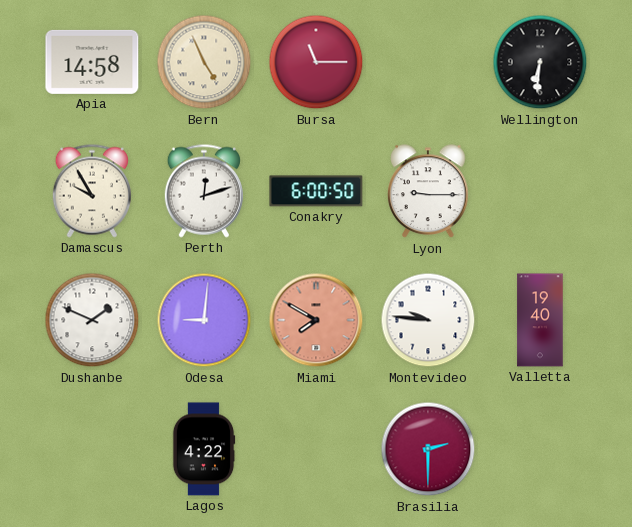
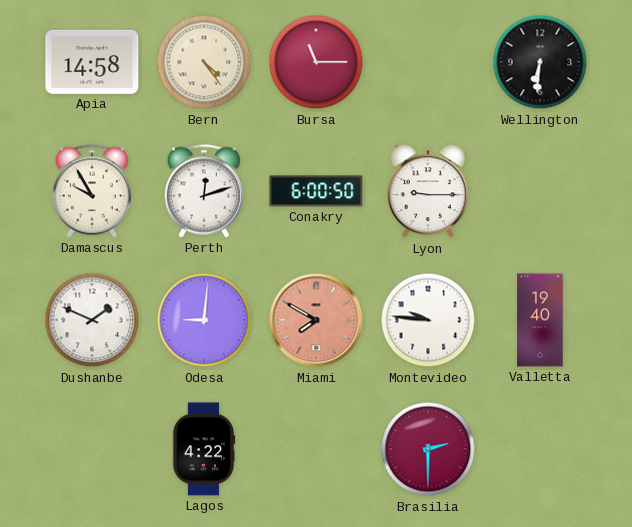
Bern: 4:56 -> 4:24
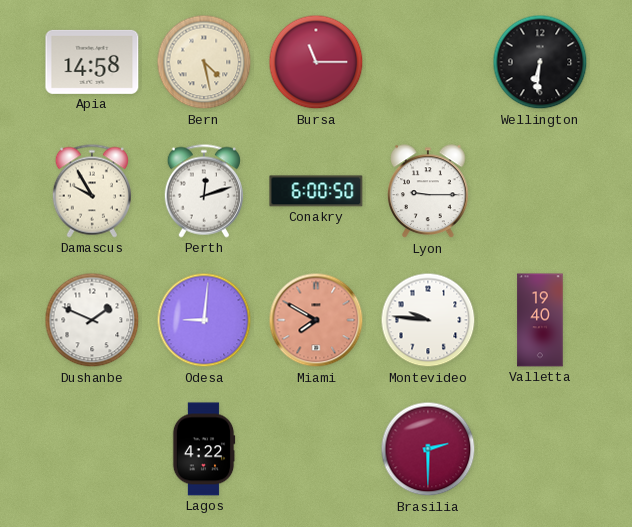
Bern: 4:24 -> 4:28
